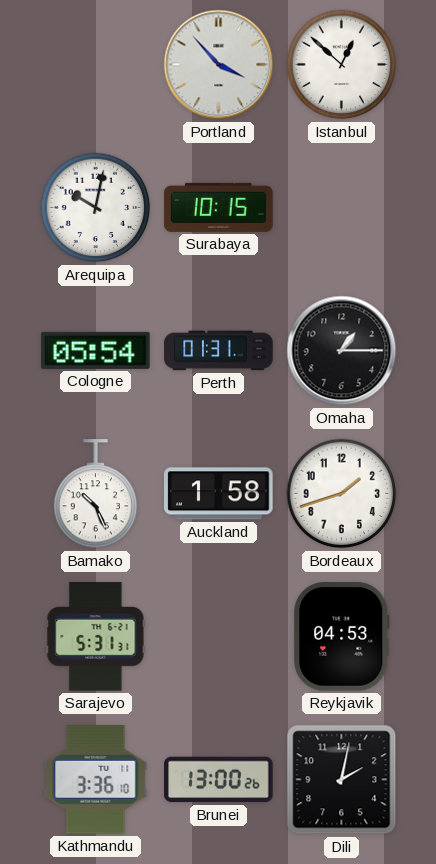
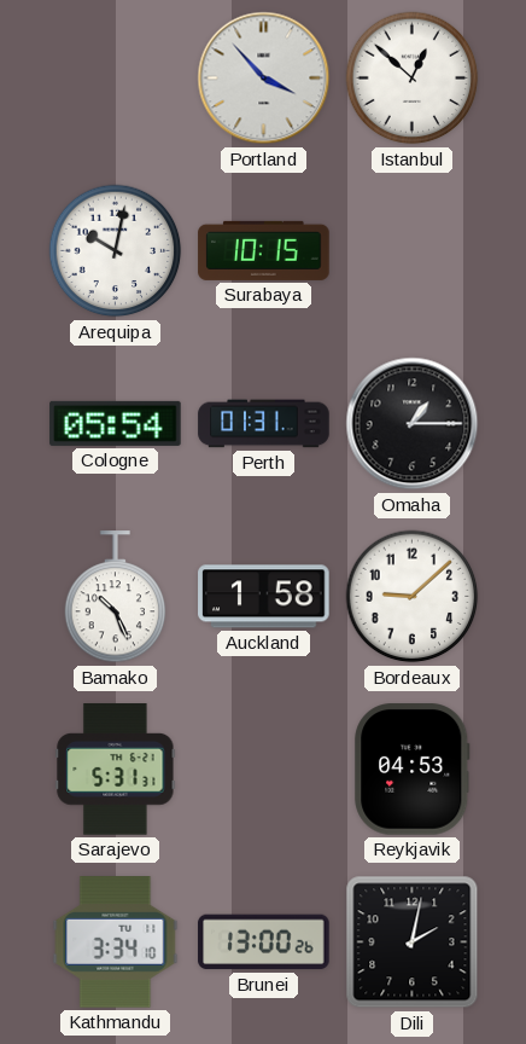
Bordeaux: 1:42 -> 9:08
Kathmandu: 3:36 -> 3:34
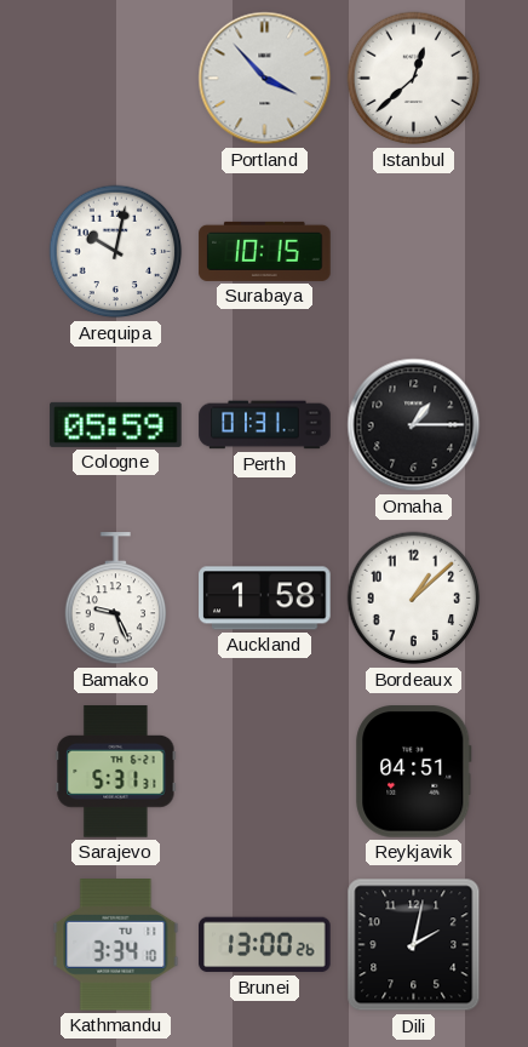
Istanbul: 12:52 -> 12:38
Cologne: 05:54 -> 05:59
Bamako: 10:26 -> 9:26
Bordeaux: 9:08 -> 1:08
Reykjavik: 04:53 -> 04:51
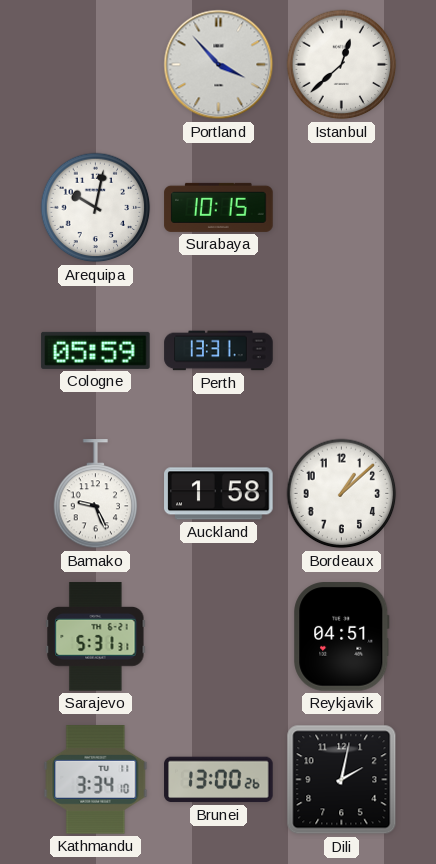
Perth: 01:31 -> 13:31
Omaha: 1:15 -> none
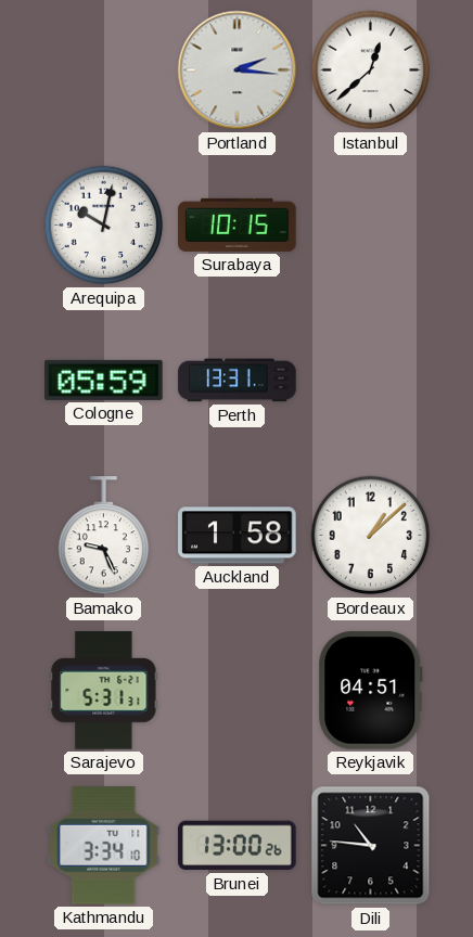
Portland: 3:53 -> 2:16
Dili: 2:02 -> 10:46
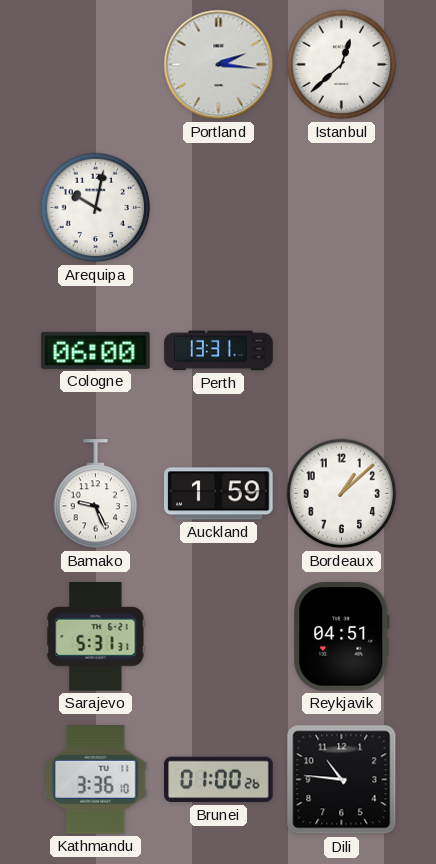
Surabaya: 10:15 -> none
Cologne: 05:59 -> 06:00
Auckland: 1:58 -> 1:59
Kathmandu: 3:34 -> 3:36
Brunei: 13:00 -> 01:00
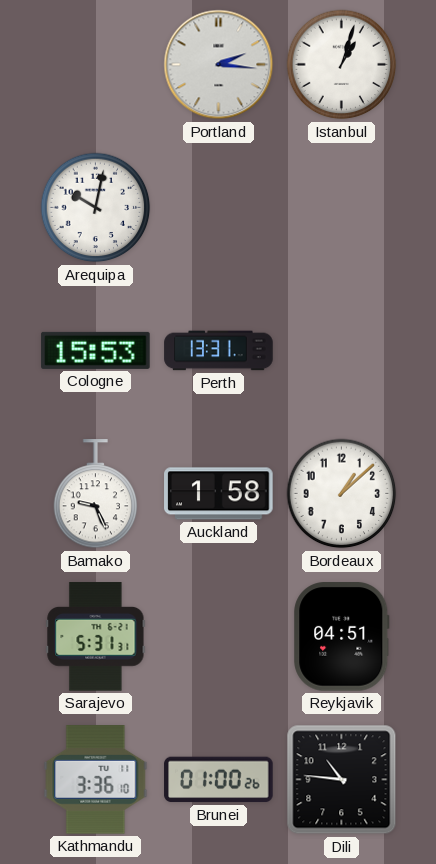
Istanbul: 12:38 -> 1:03
Cologne: 06:00 -> 15:53
Auckland: 1:59 -> 1:58
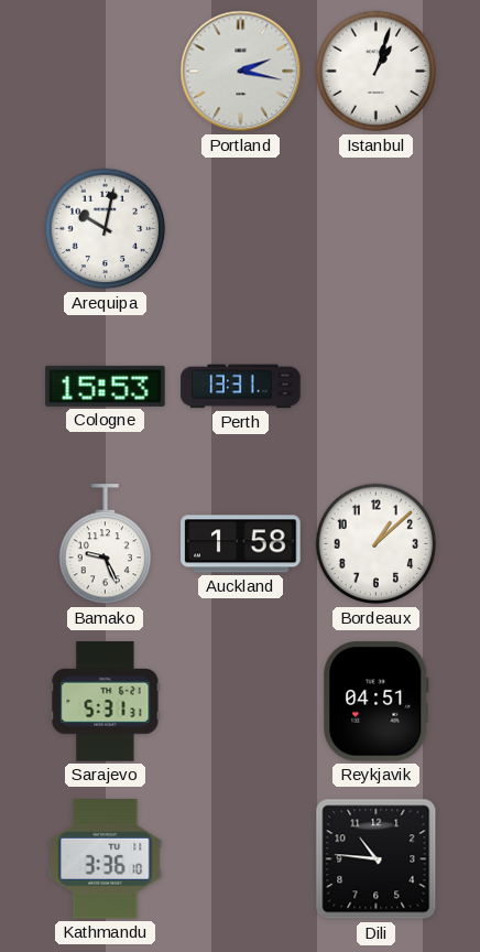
Portland: 2:16 -> 2:17
Brunei: 01:00 -> none
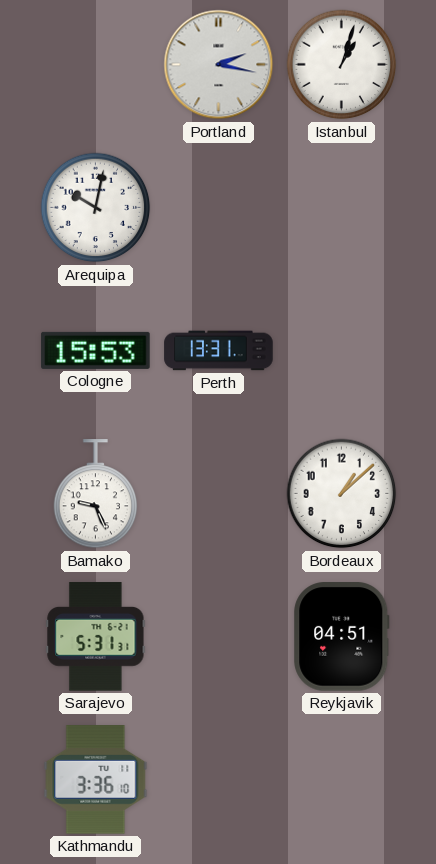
Auckland: 1:58 -> none
Dili: 10:46 -> none
